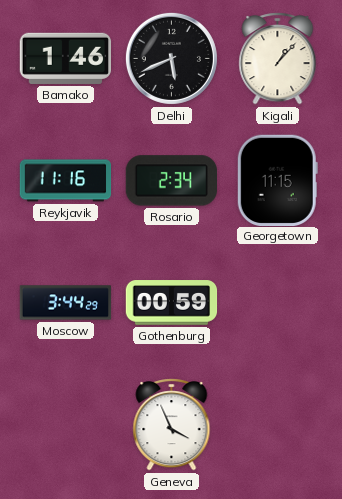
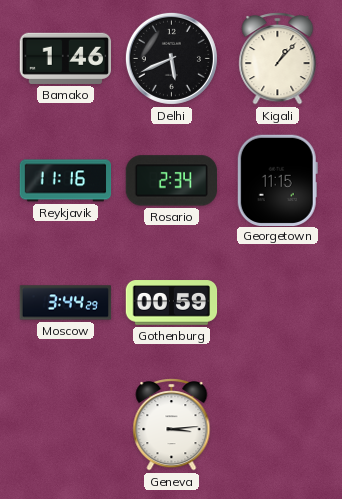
Geneva: 3:56 -> 3:14
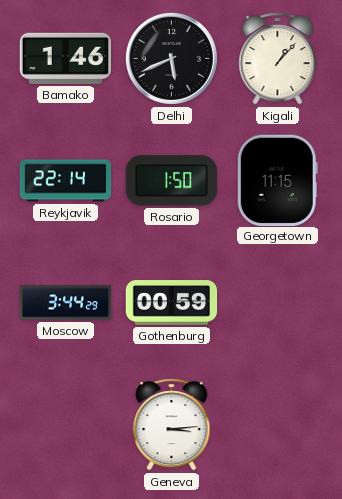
Reykjavik: 11:16 -> 22:14
Rosario: 2:34 -> 1:50
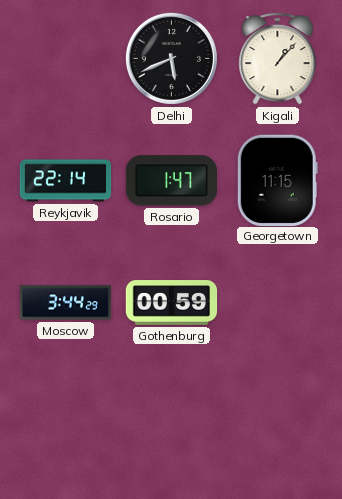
Bamako: 1:46 -> none
Rosario: 1:50 -> 1:47
Geneva: 3:14 -> none
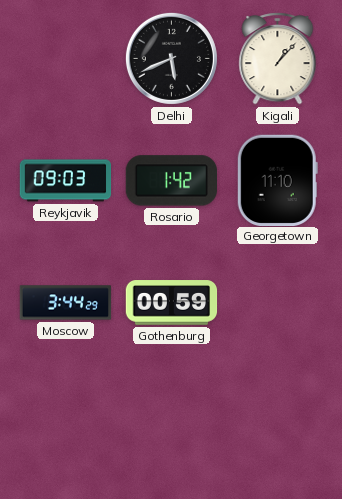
Reykjavik: 22:14 -> 09:03
Rosario: 1:47 -> 1:42
Georgetown: 11:15 -> 11:10
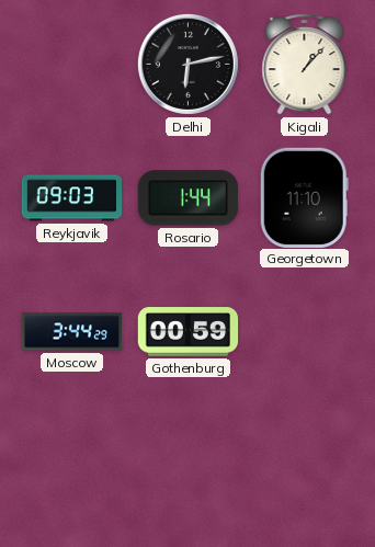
Delhi: 5:41 -> 6:13
Rosario: 1:42 -> 1:44
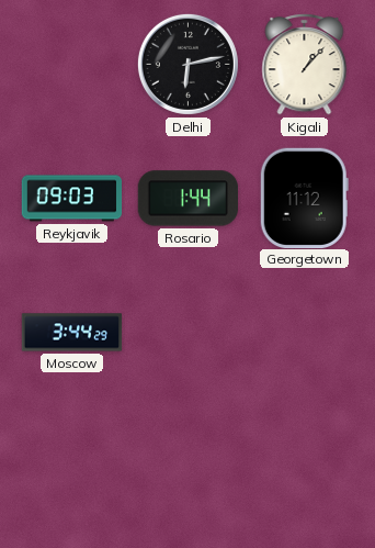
Georgetown: 11:10 -> 11:12
Gothenburg: 00:59 -> none
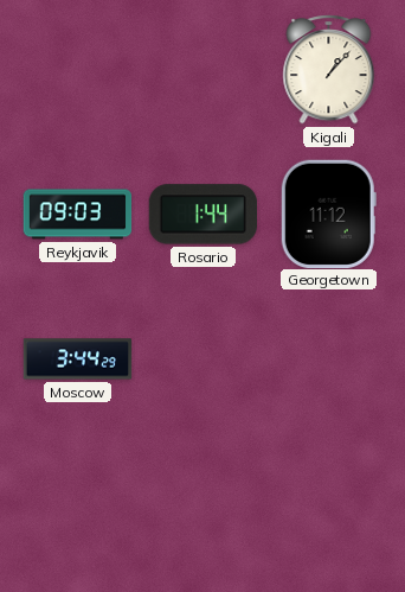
Delhi: 6:13 -> none
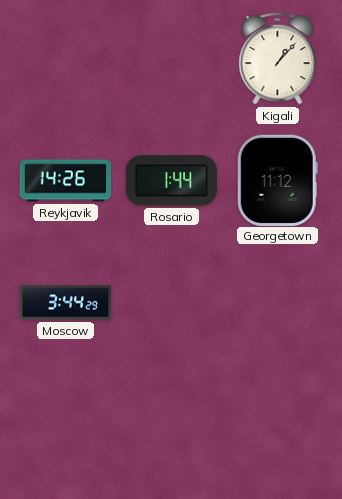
Reykjavik: 09:03 -> 14:26
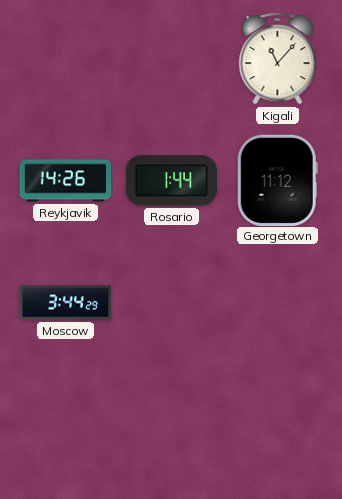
Kigali: 1:07 -> 11:07
